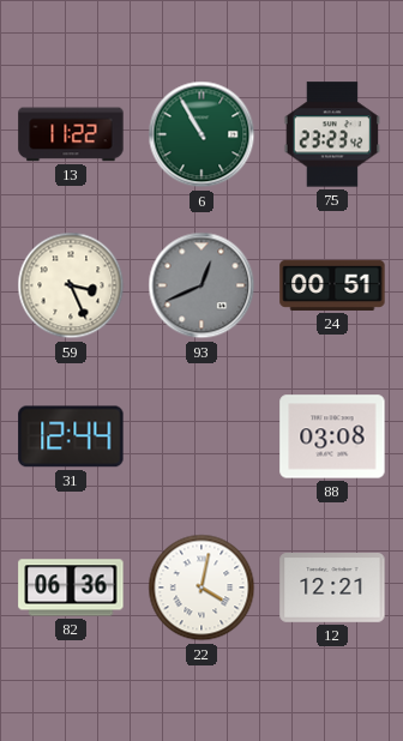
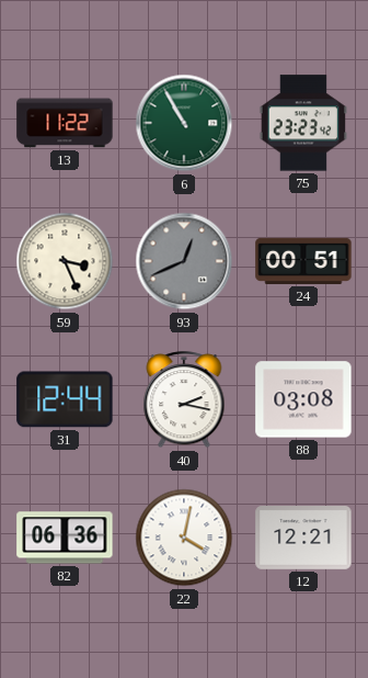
40: none -> 2:17
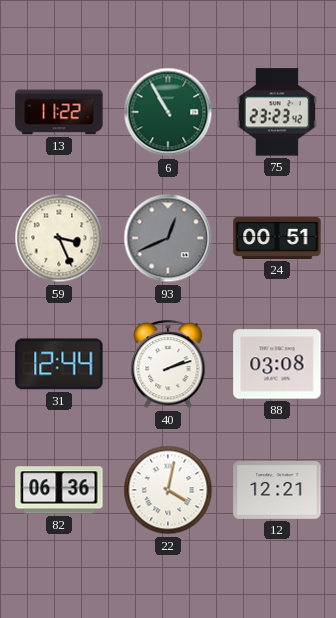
40: 2:17 -> 2:12
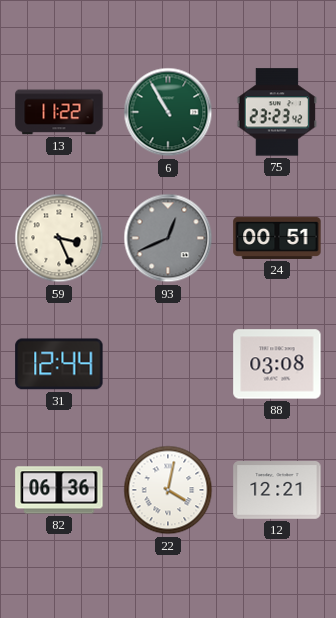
40: 2:12 -> none
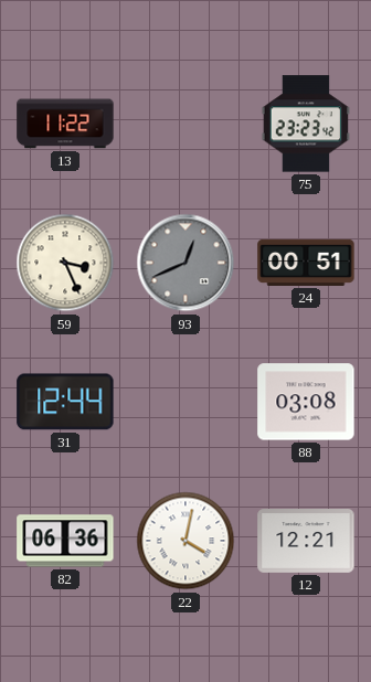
6: 10:55 -> none
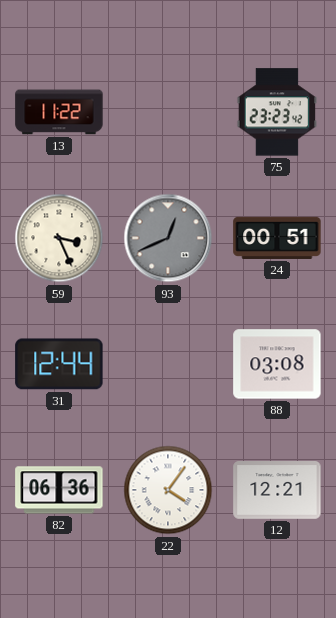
22: 4:02 -> 4:06
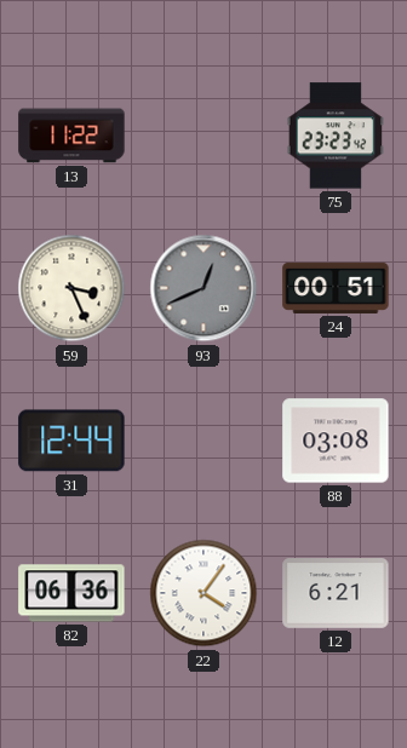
12: 12:21 -> 6:21
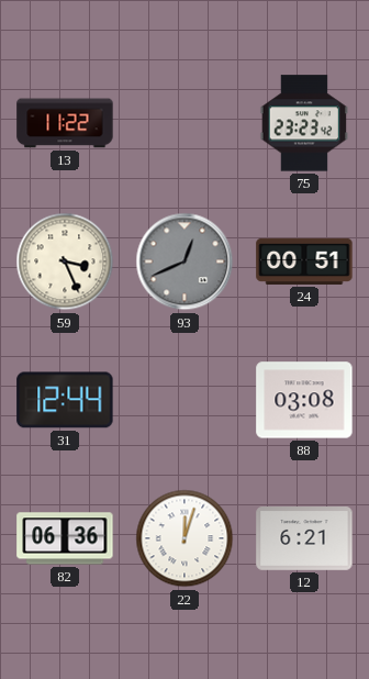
22: 4:06 -> 12:03
